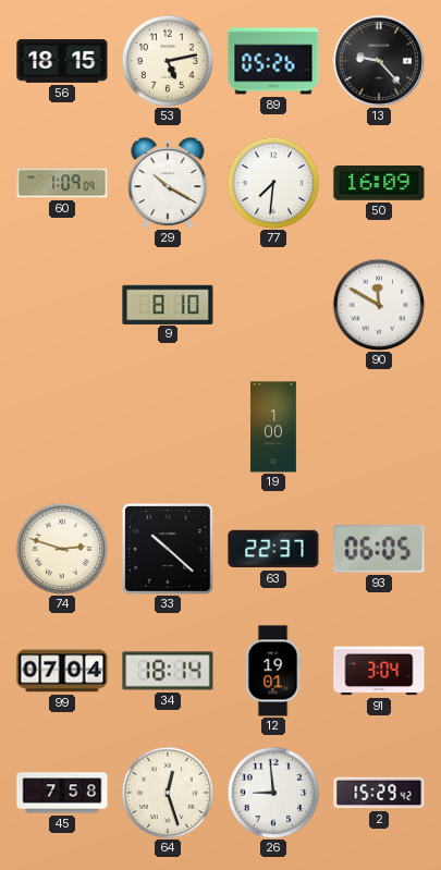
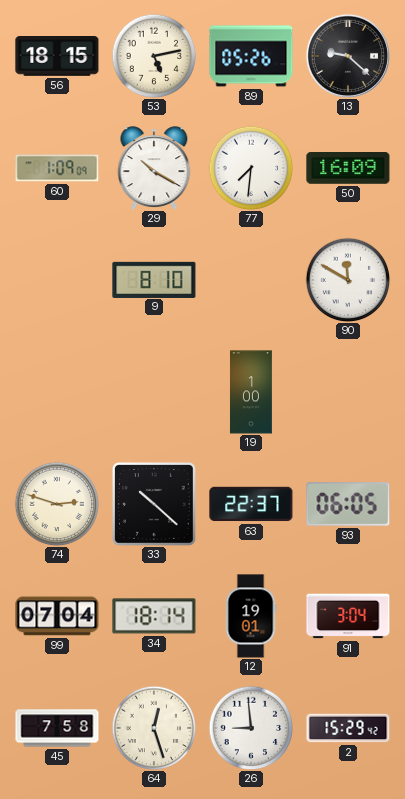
13: 9:23 -> 9:22
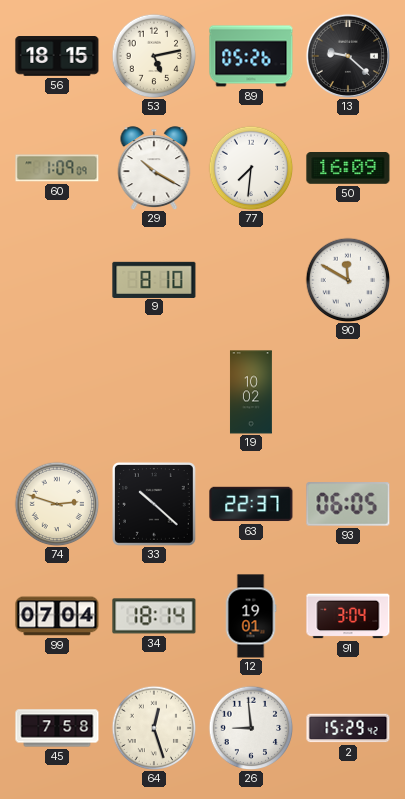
19: 1:00 -> 10:02
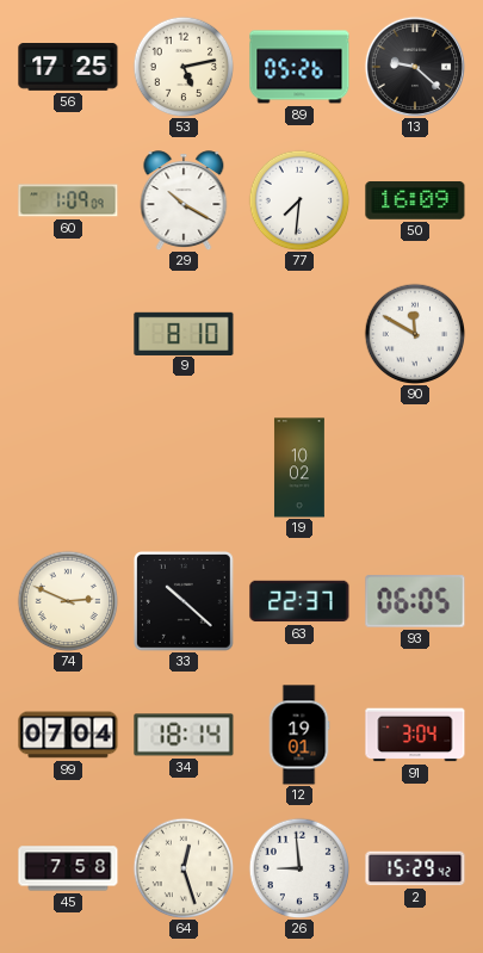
56: 18:15 -> 17:25
74: 2:48 -> 2:49
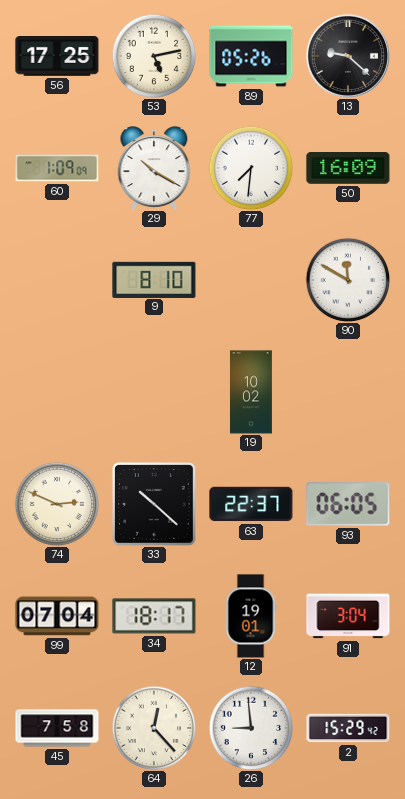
34: 18:14 -> 18:17
64: 12:27 -> 12:23
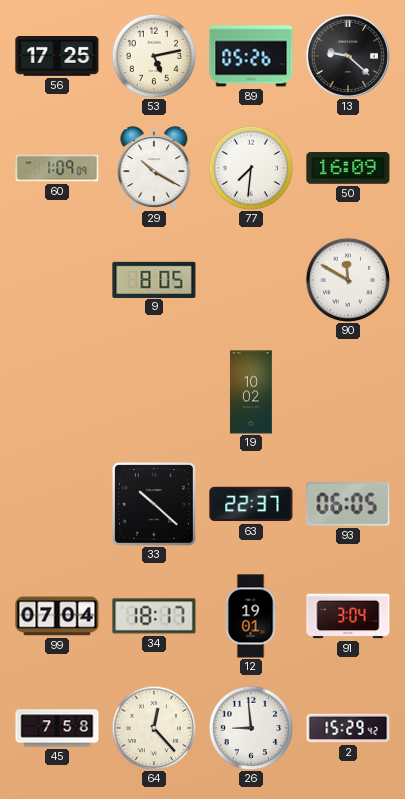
9: 8:10 -> 8:05
74: 2:49 -> none
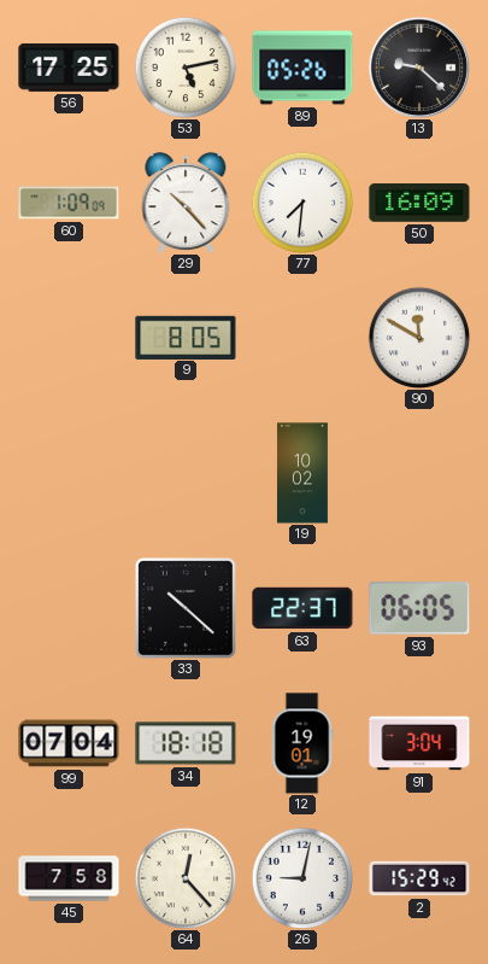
29: 10:20 -> 10:23
34: 18:17 -> 18:18
26: 8:59 -> 9:02
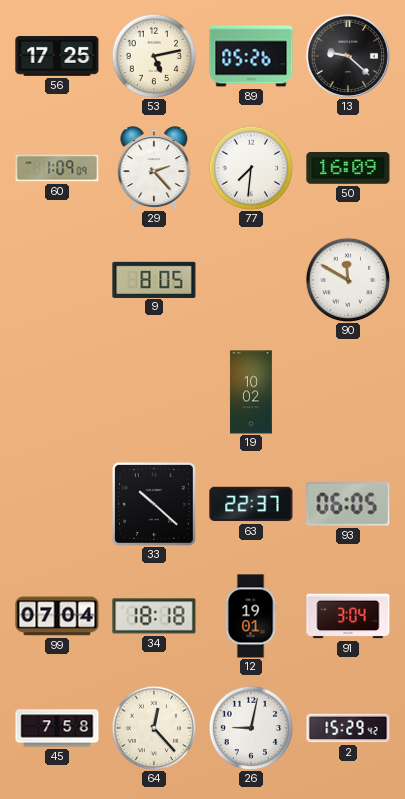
29: 10:23 -> 2:23
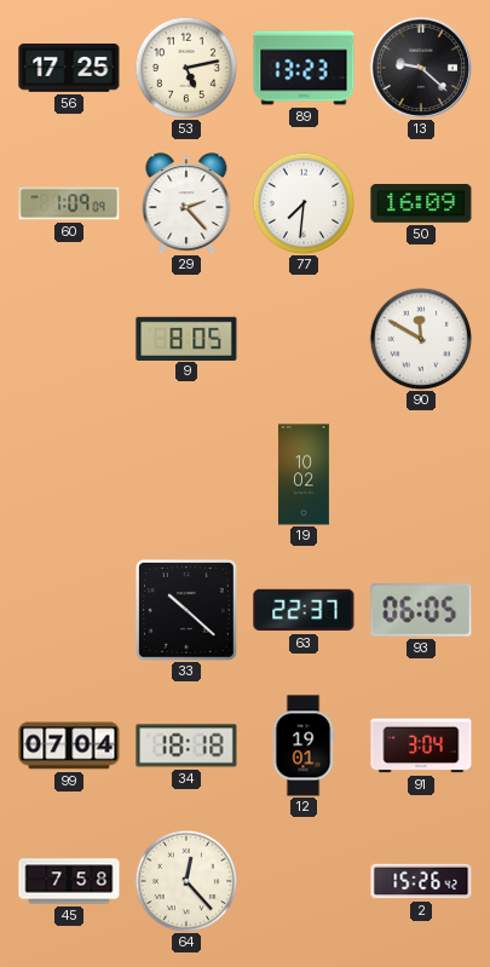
89: 05:26 -> 13:23
26: 9:02 -> none
2: 15:29 -> 15:26
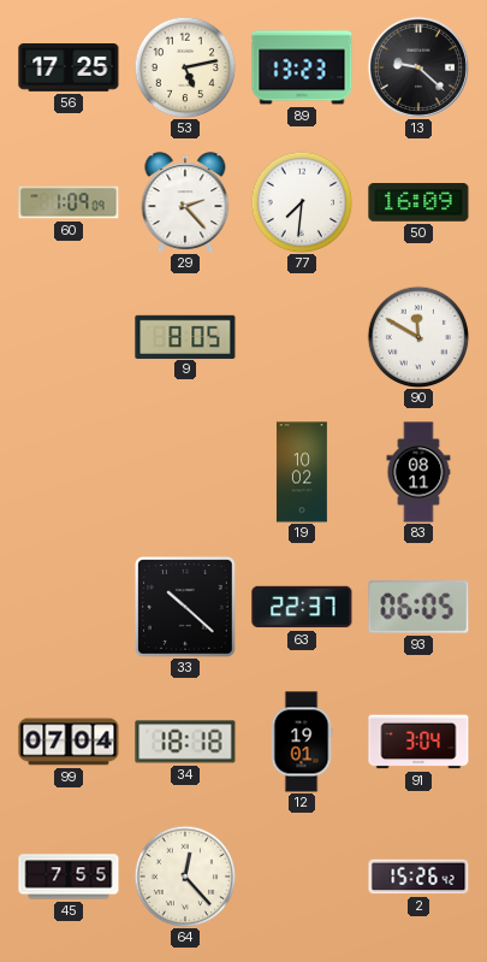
83: none -> 08:11
45: 7:58 -> 7:55
